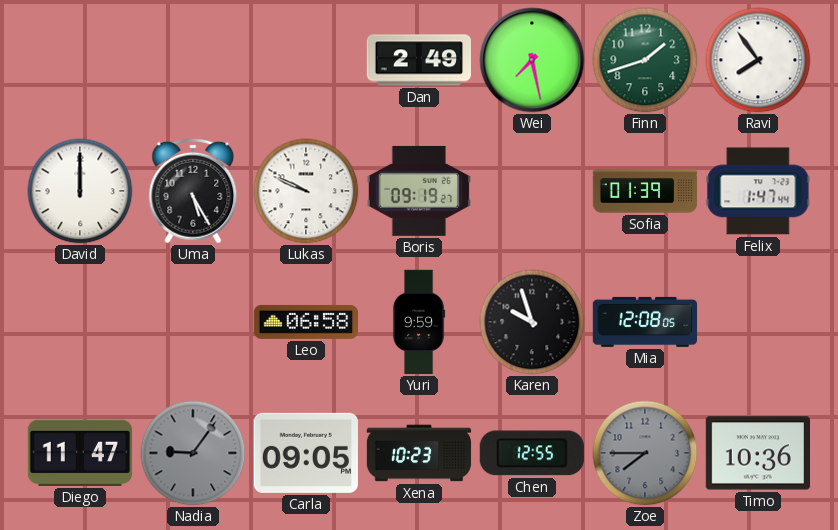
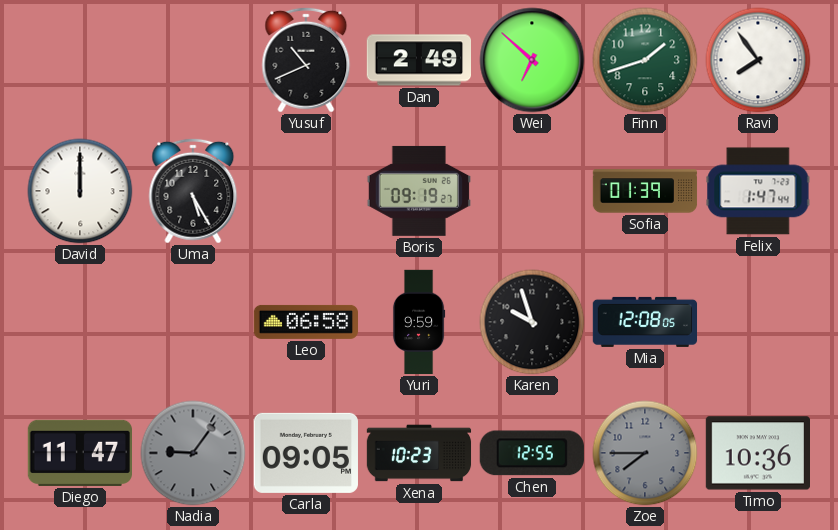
Yusuf: none -> 10:41
Wei: 7:28 -> 6:52
Lukas: 9:49 -> none
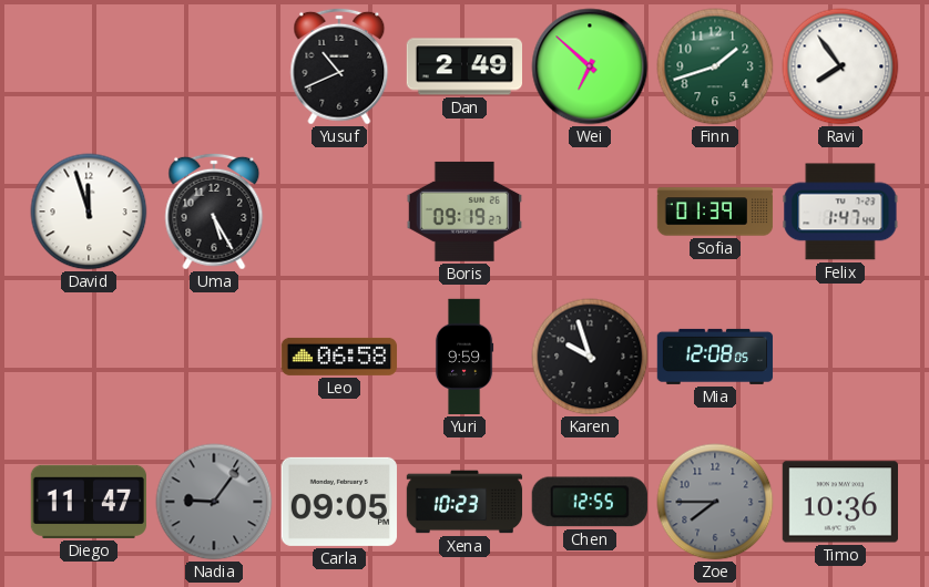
David: 12:00 -> 11:57
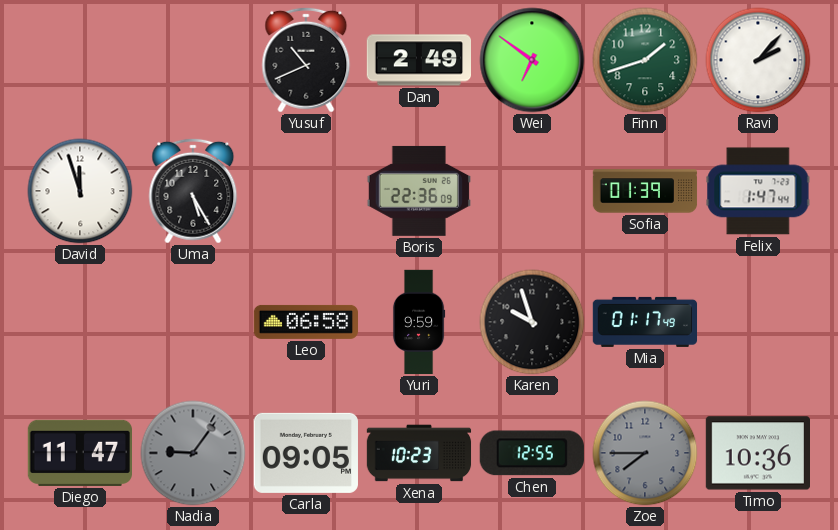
Wei: 6:52 -> 6:51
Ravi: 7:54 -> 2:07
Boris: 09:19 -> 22:36
Mia: 12:08 -> 01:17
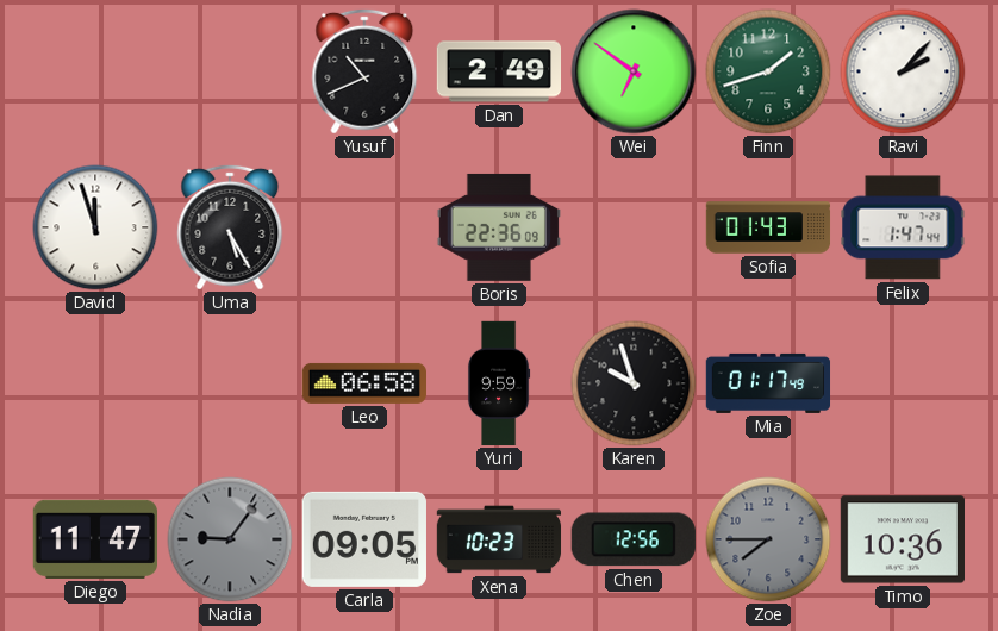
Sofia: 01:39 -> 01:43
Chen: 12:55 -> 12:56
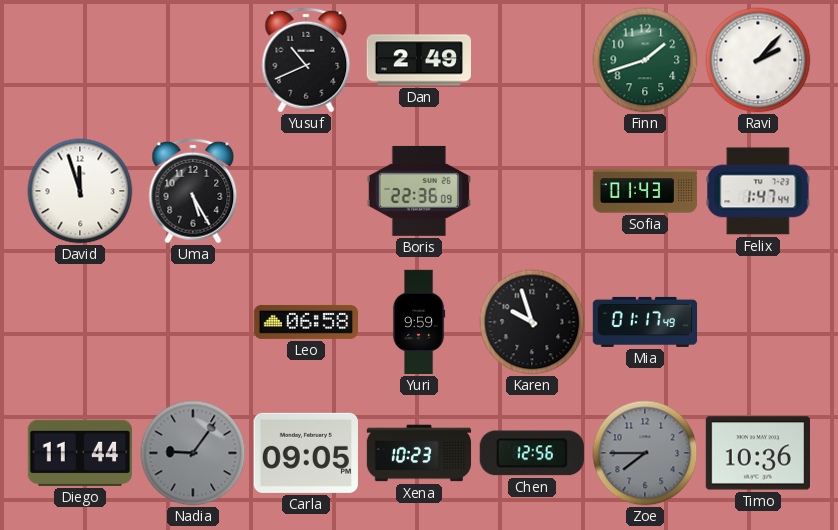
Wei: 6:51 -> none
Diego: 11:47 -> 11:44
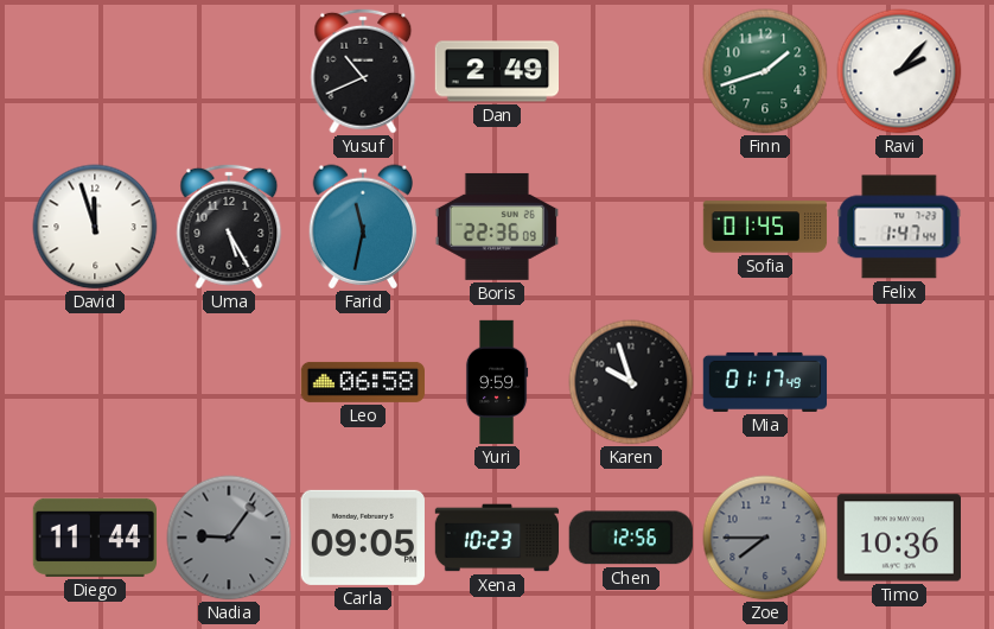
Farid: none -> 11:32
Sofia: 01:43 -> 01:45
